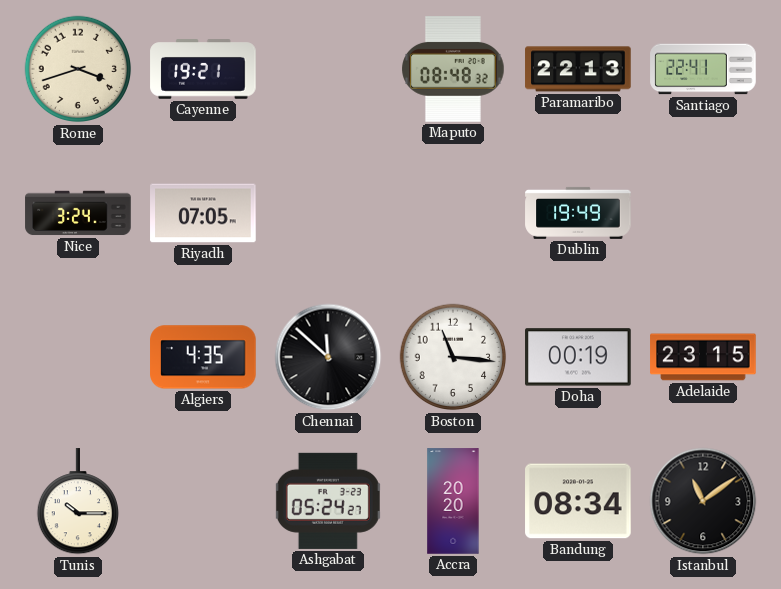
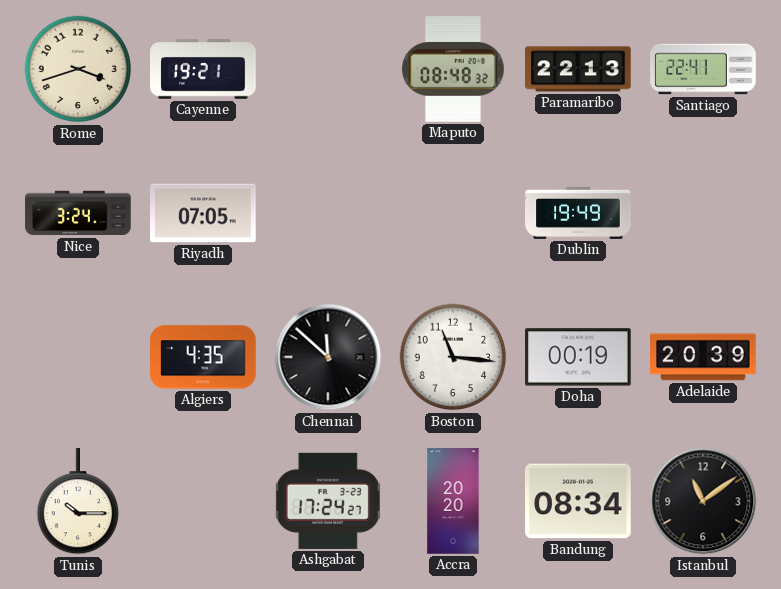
Adelaide: 23:15 -> 20:39
Ashgabat: 05:24 -> 17:24
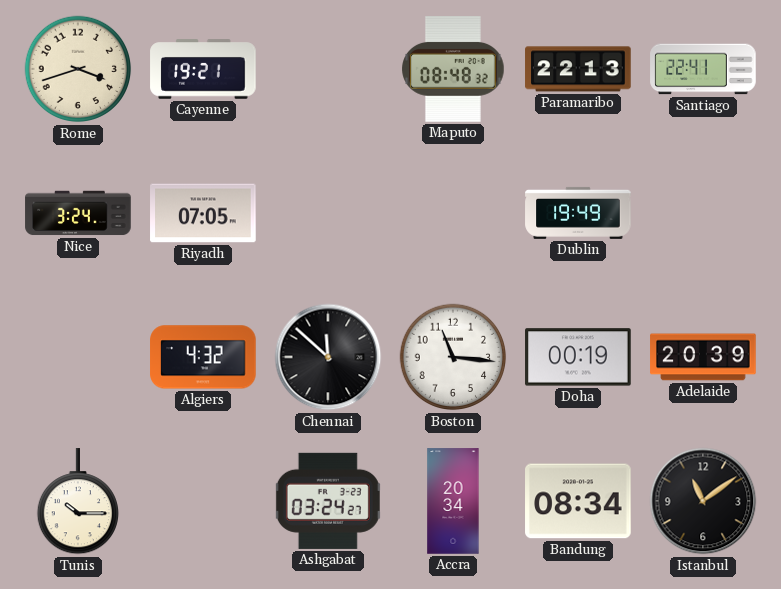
Algiers: 4:35 -> 4:32
Ashgabat: 17:24 -> 03:24
Accra: 20:20 -> 20:34
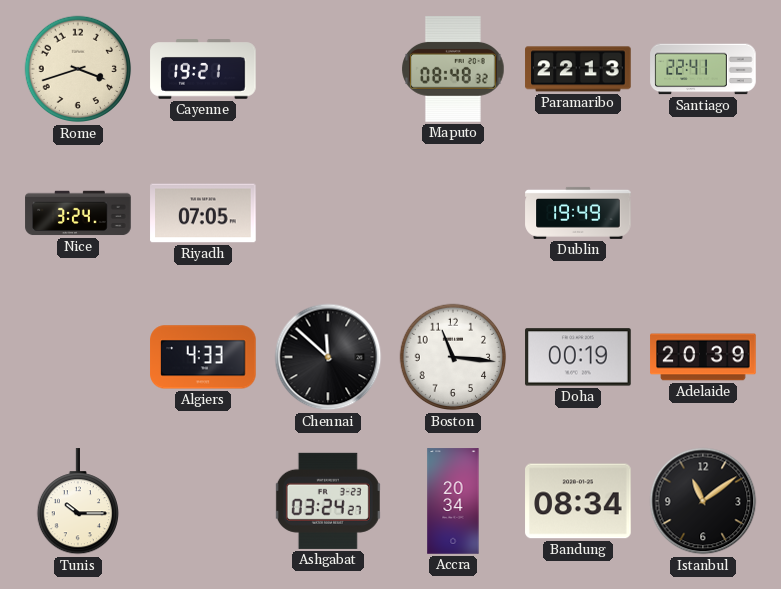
Algiers: 4:32 -> 4:33
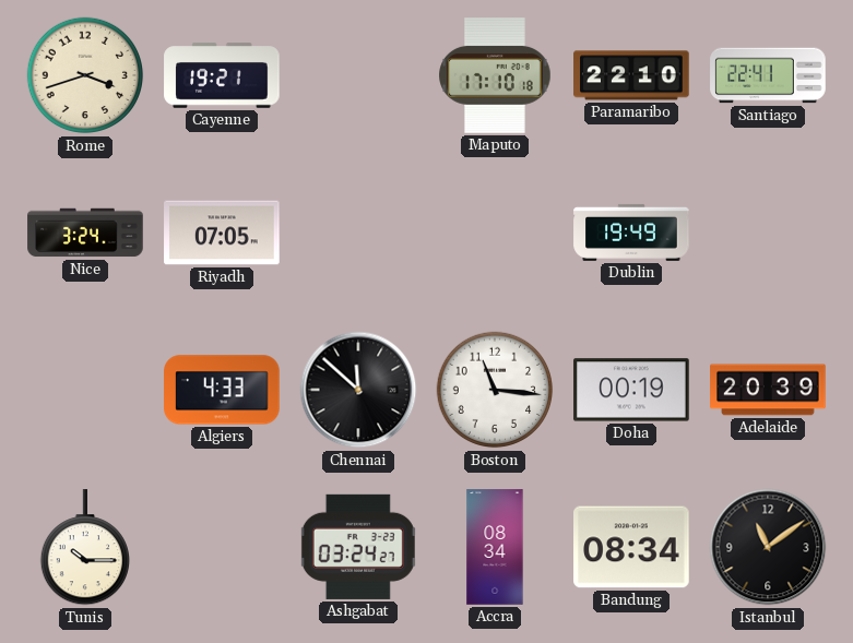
Maputo: 08:48 -> 17:10
Paramaribo: 22:13 -> 22:10
Accra: 20:34 -> 08:34
